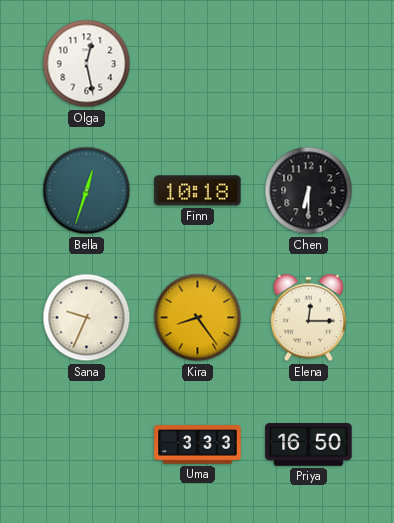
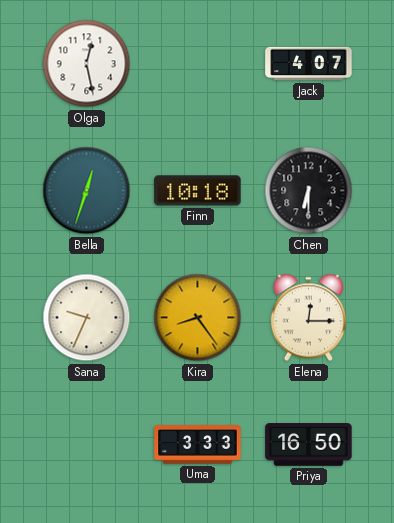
Jack: none -> 4:07
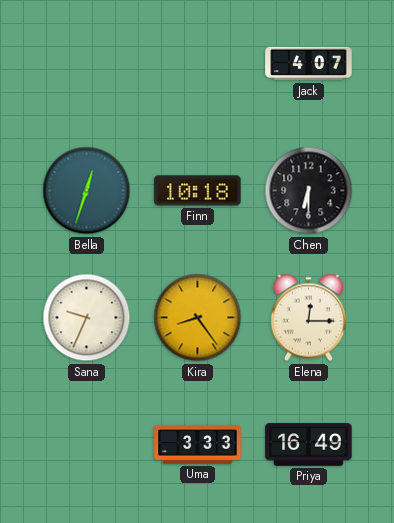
Olga: 12:28 -> none
Priya: 16:50 -> 16:49
